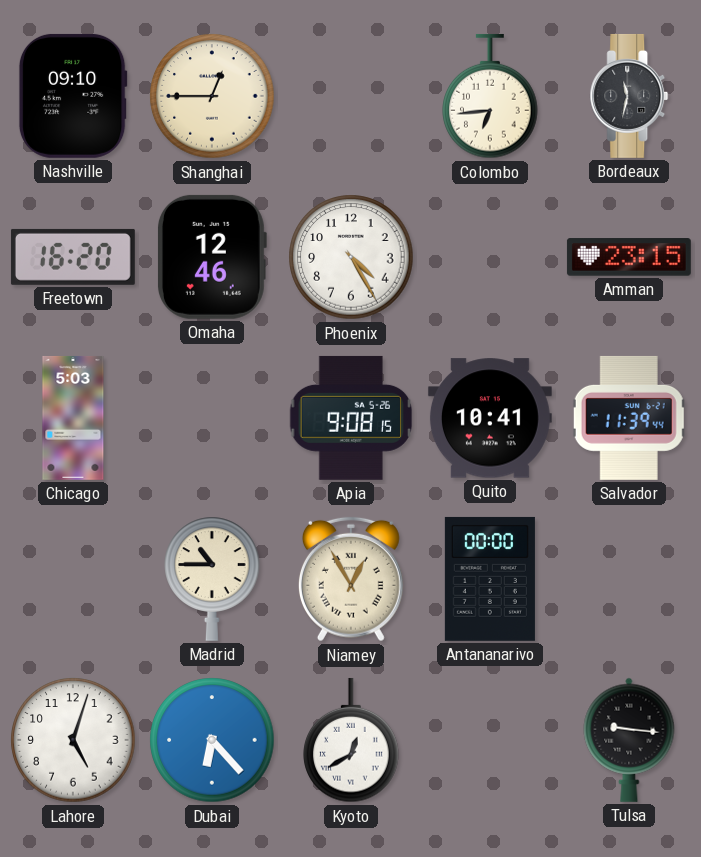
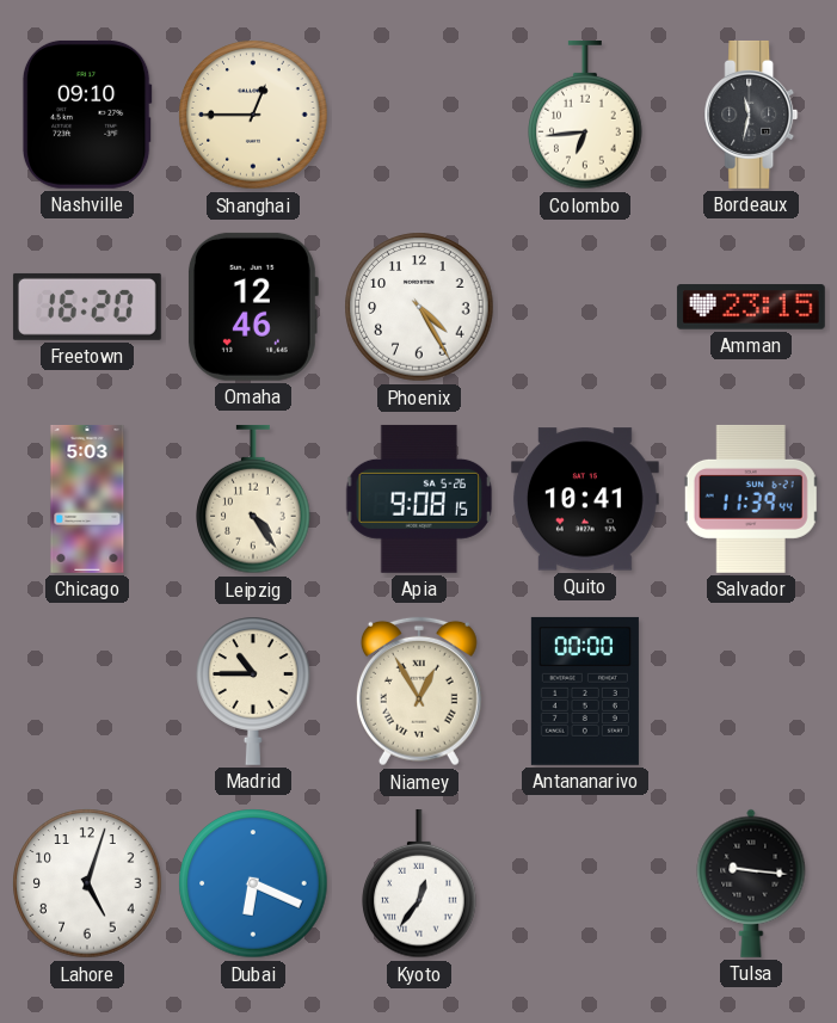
Leipzig: none -> 4:24
Dubai: 6:23 -> 6:19
Kyoto: 12:40 -> 12:36
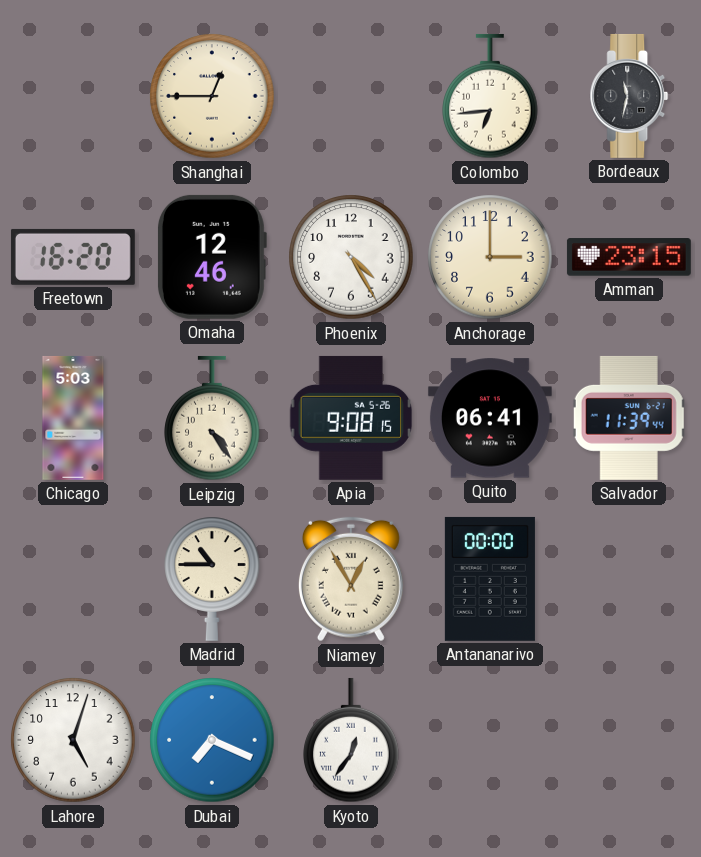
Nashville: 09:10 -> none
Anchorage: none -> 3:00
Quito: 10:41 -> 06:41
Dubai: 6:19 -> 7:19
Tulsa: 9:16 -> none
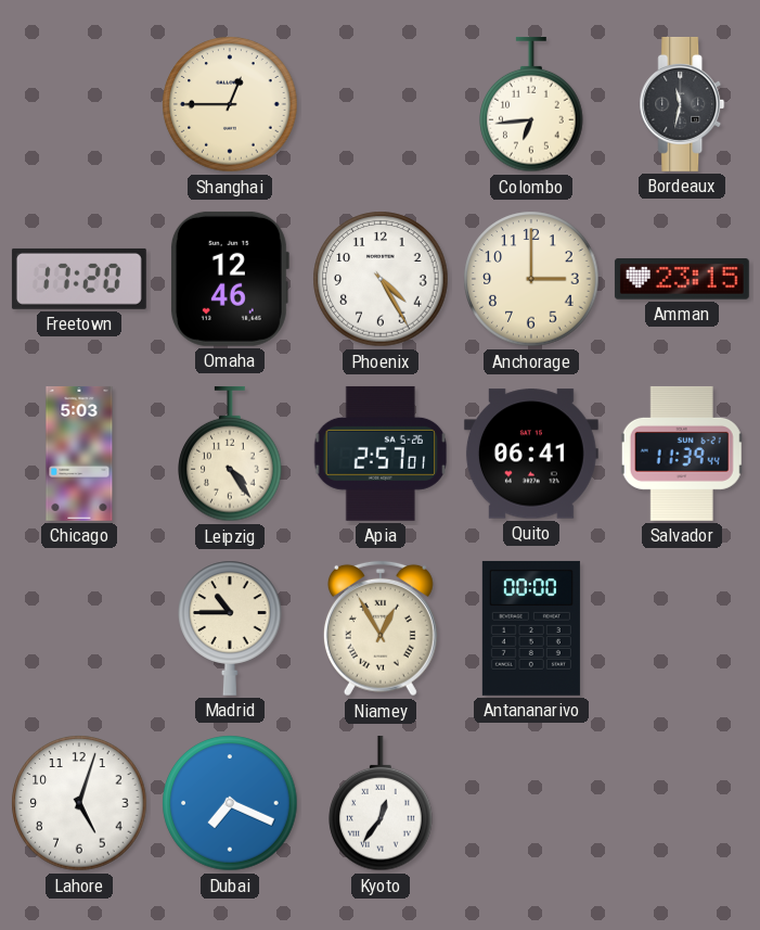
Freetown: 16:20 -> 17:20
Apia: 9:08 -> 2:57
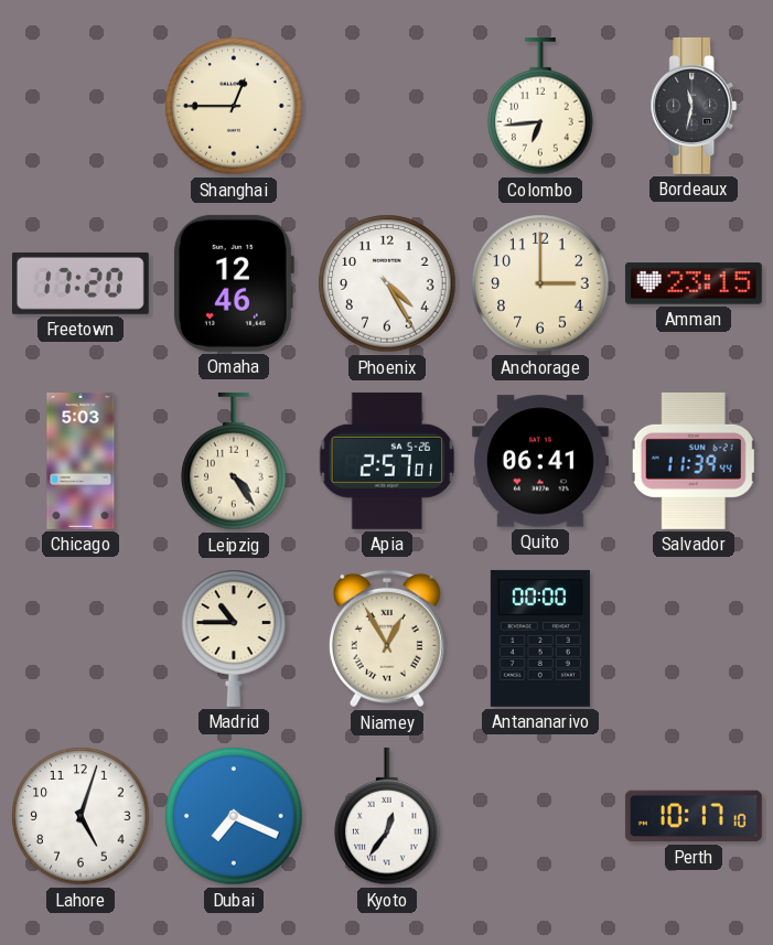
Perth: none -> 10:17
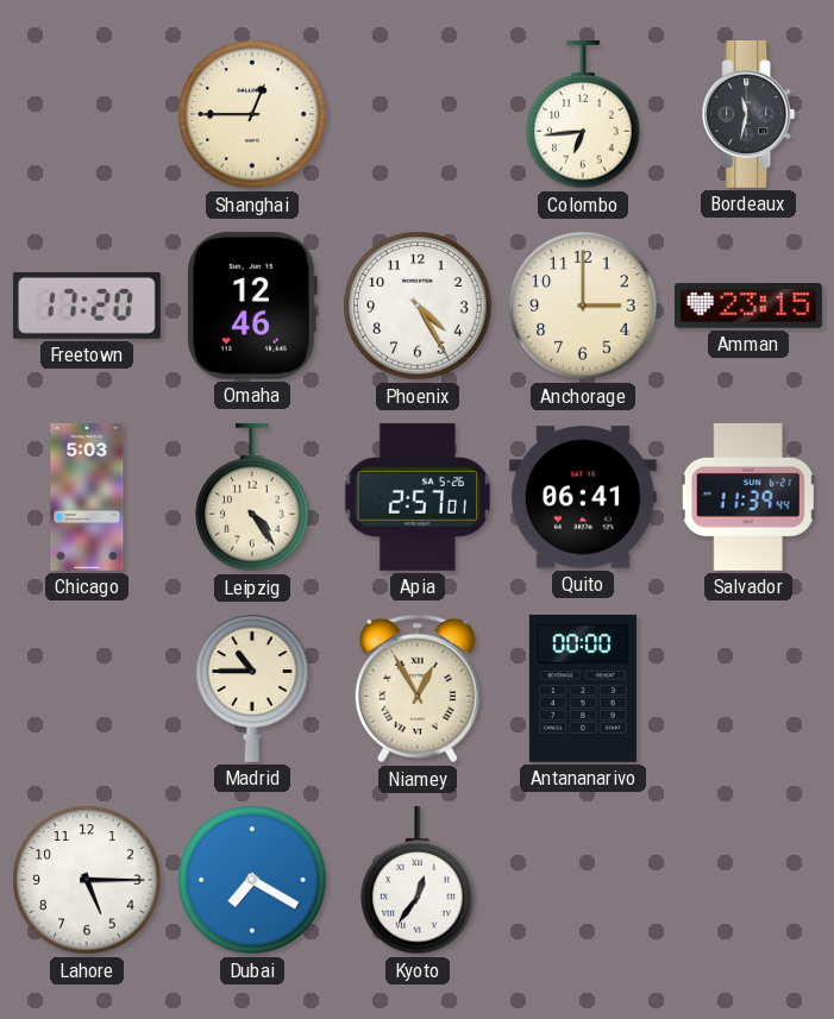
Lahore: 5:03 -> 5:15
Dubai: 7:19 -> 7:20
Perth: 10:17 -> none
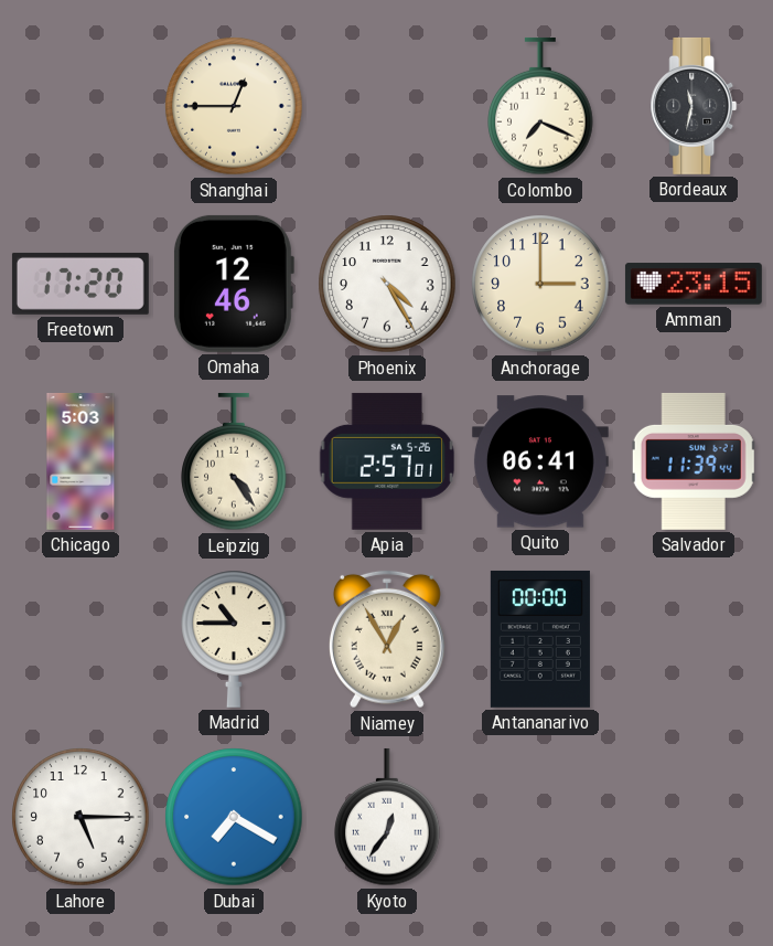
Colombo: 6:44 -> 7:19
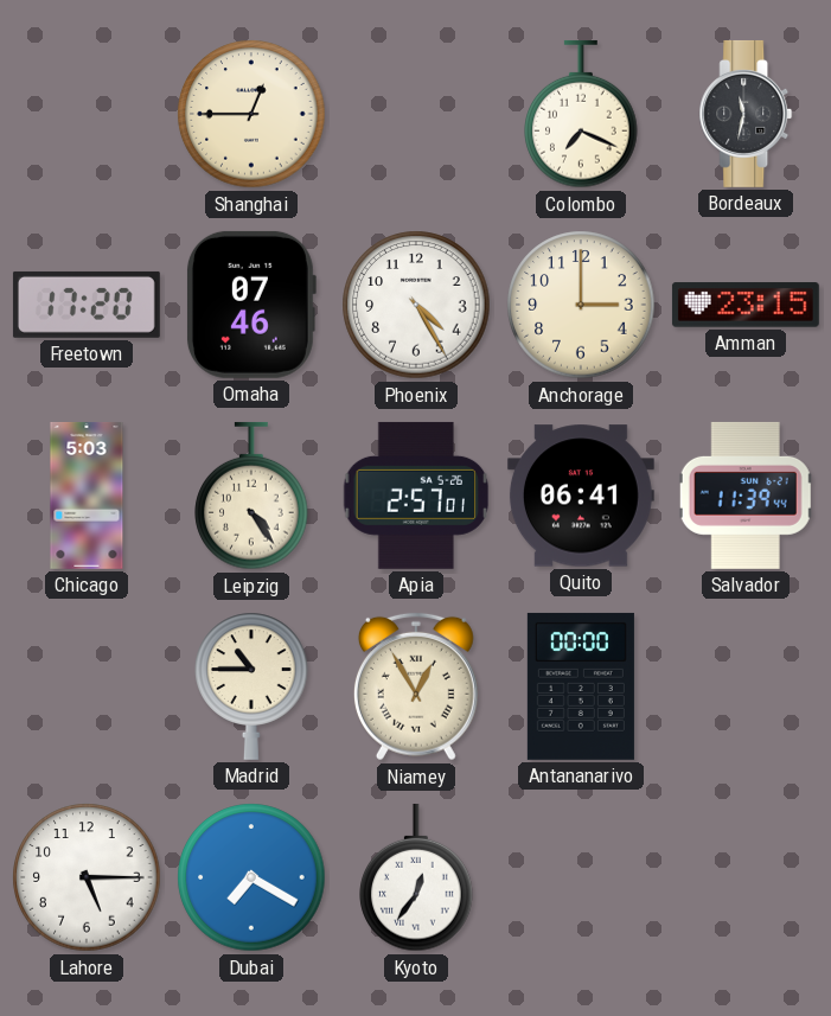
Omaha: 12:46 -> 07:46
